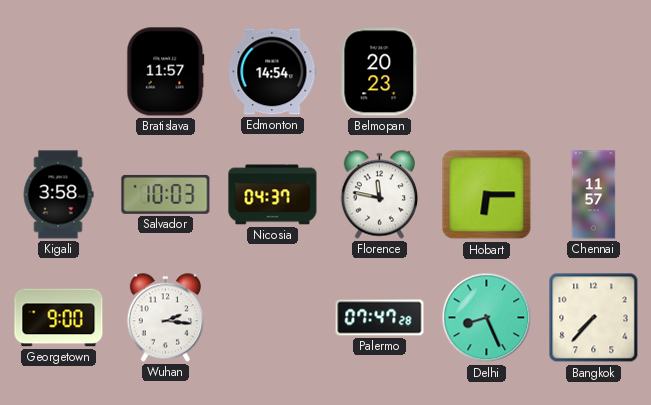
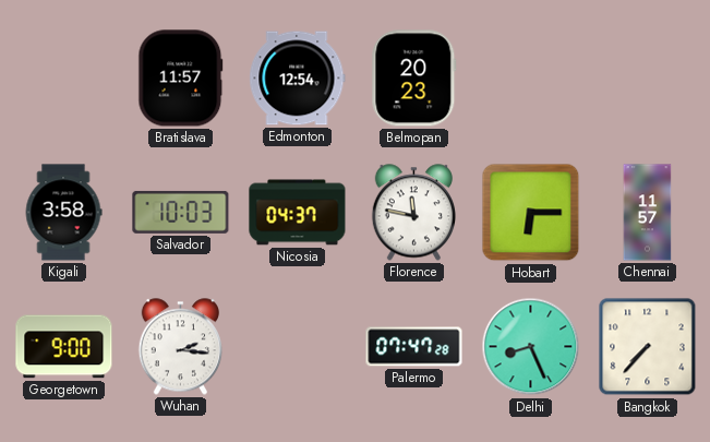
Edmonton: 14:54 -> 12:54
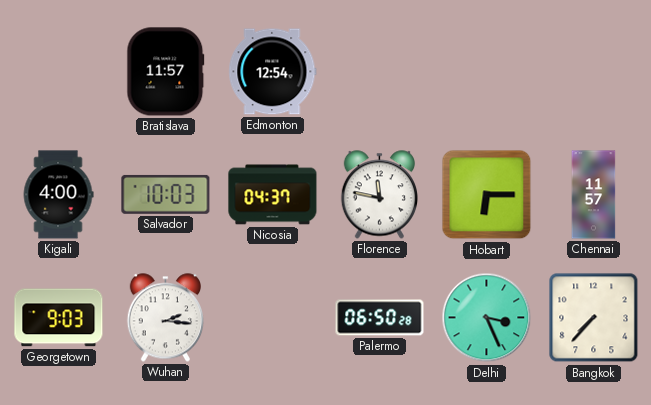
Belmopan: 20:23 -> none
Kigali: 3:58 -> 4:00
Georgetown: 9:00 -> 9:03
Palermo: 07:47 -> 06:50
Delhi: 8:26 -> 3:26
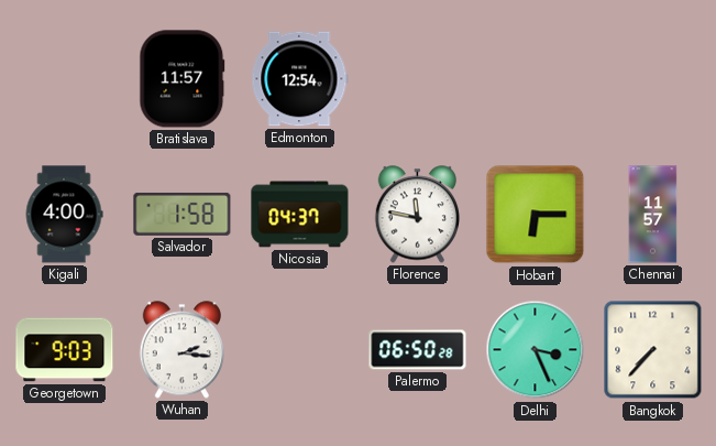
Salvador: 10:03 -> 1:58
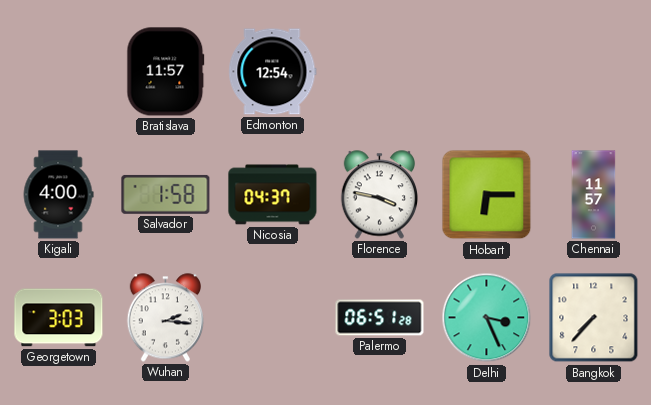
Florence: 11:47 -> 3:47
Georgetown: 9:03 -> 3:03
Palermo: 06:50 -> 06:51
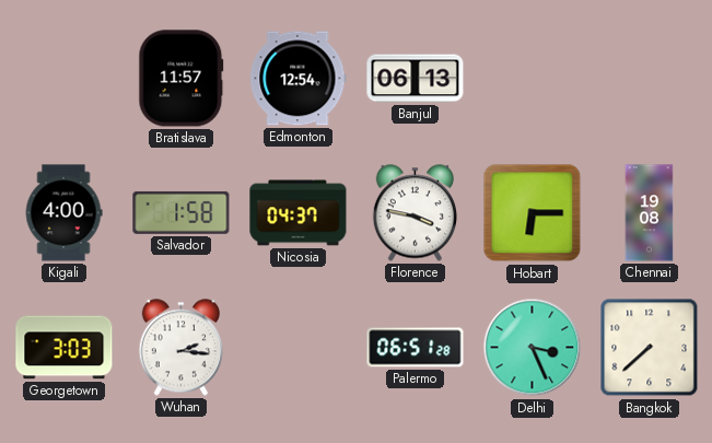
Banjul: none -> 06:13
Chennai: 11:57 -> 19:08
Bangkok: 7:37 -> 7:38
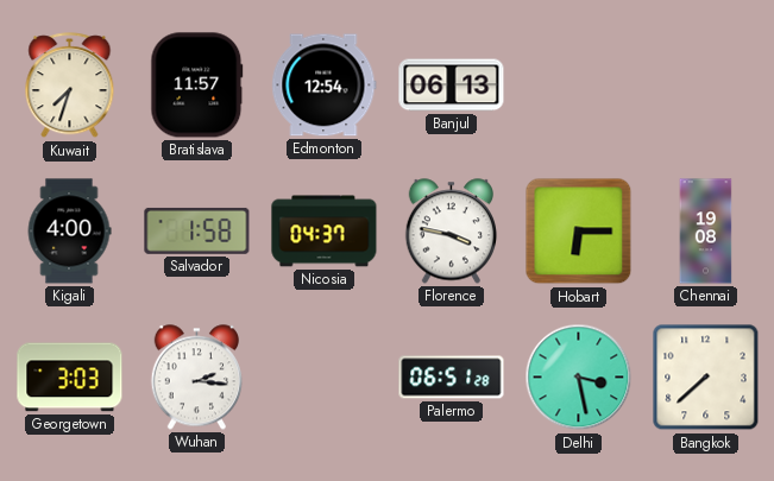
Kuwait: none -> 7:33
Delhi: 3:26 -> 3:28
